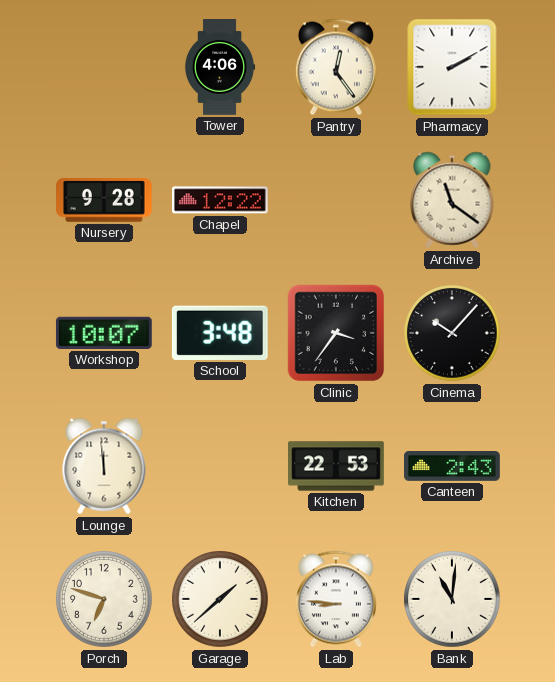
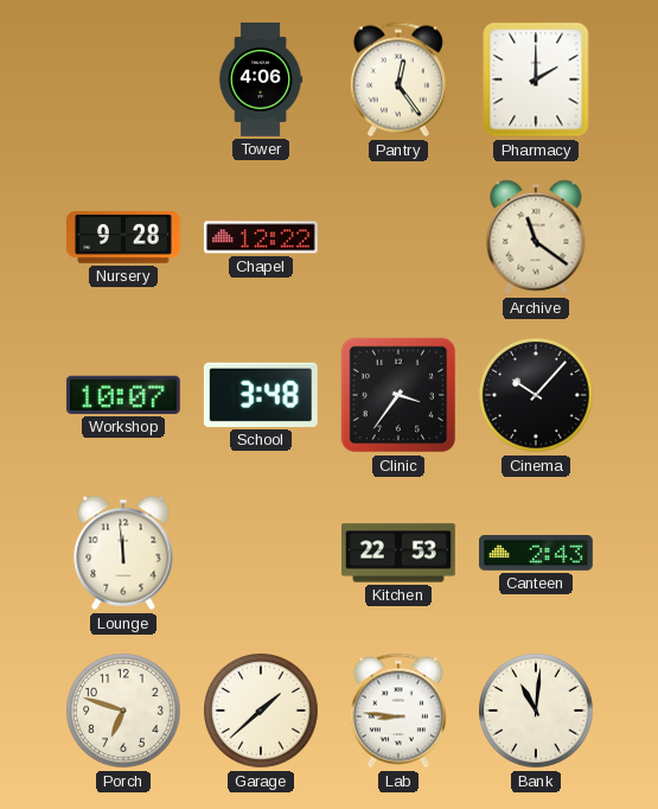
Pharmacy: 2:10 -> 2:00
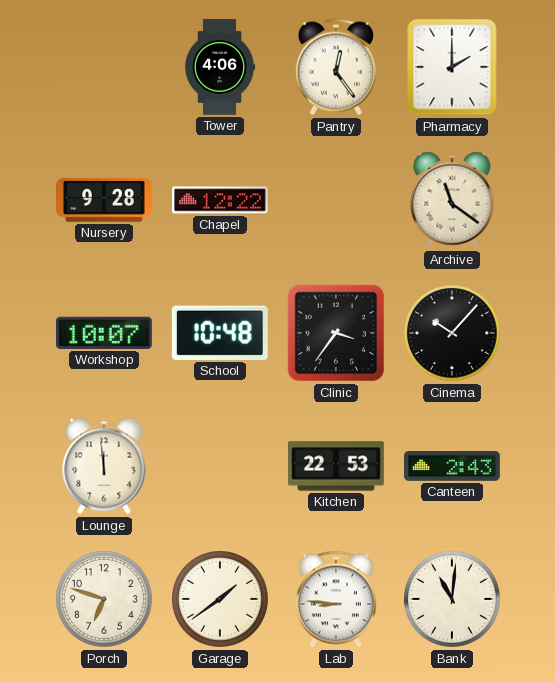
School: 3:48 -> 10:48
Garage: 1:38 -> 1:39
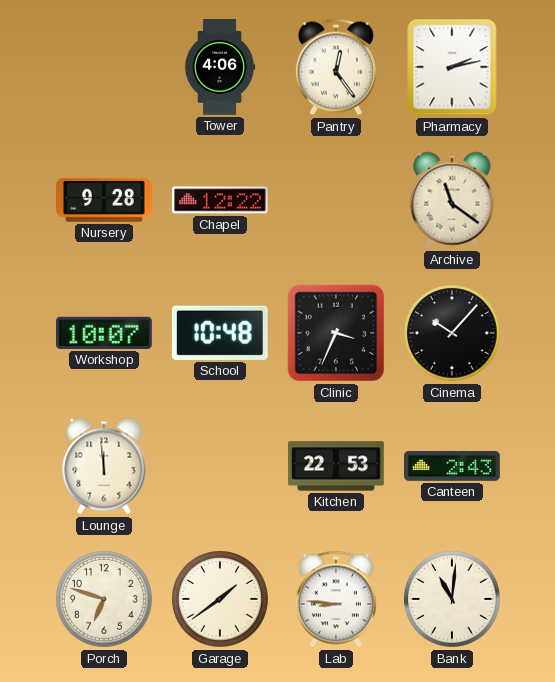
Pharmacy: 2:00 -> 2:13
Clinic: 3:36 -> 3:34
